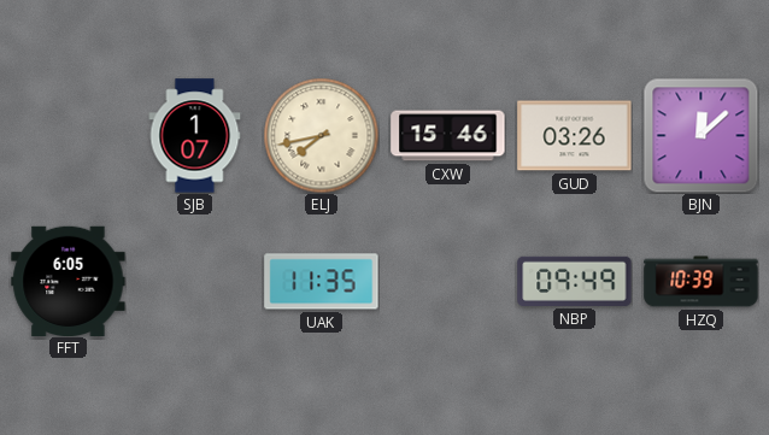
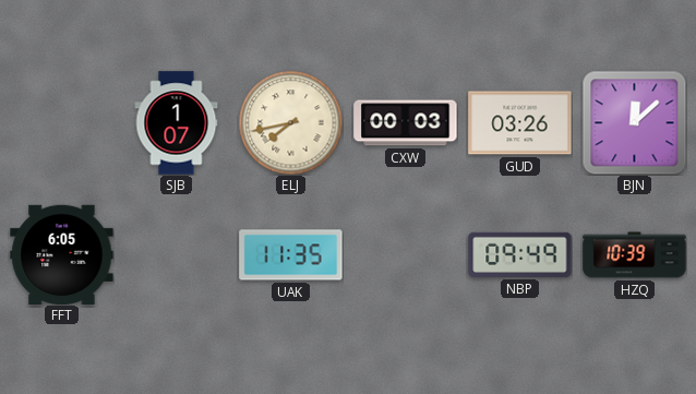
CXW: 15:46 -> 00:03
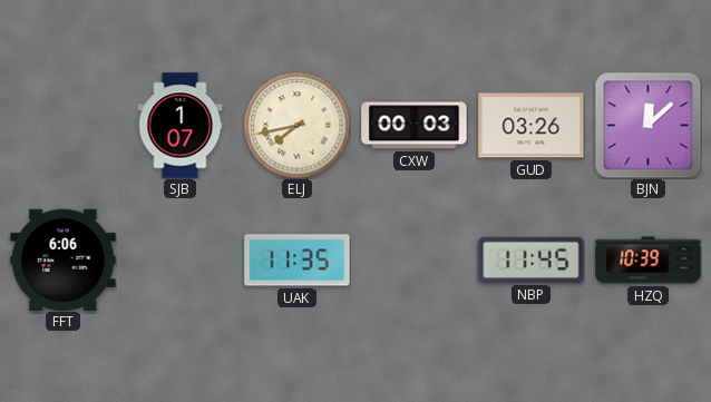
FFT: 6:05 -> 6:06
NBP: 09:49 -> 11:45
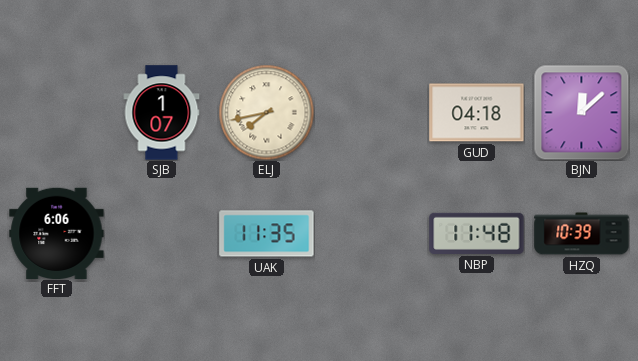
CXW: 00:03 -> none
GUD: 03:26 -> 04:18
NBP: 11:45 -> 11:48
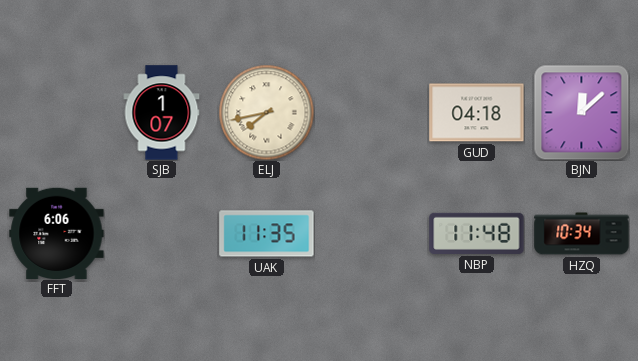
HZQ: 10:39 -> 10:34
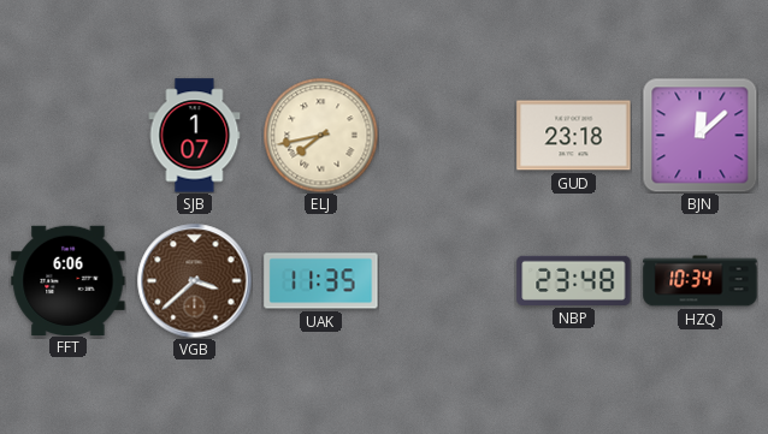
GUD: 04:18 -> 23:18
VGB: none -> 3:38
NBP: 11:48 -> 23:48
